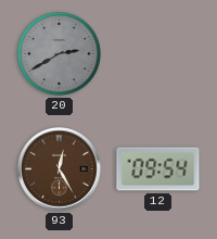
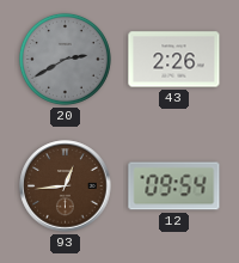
43: none -> 2:26
93: 12:25 -> 12:44
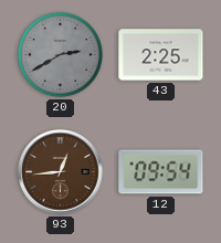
43: 2:26 -> 2:25
